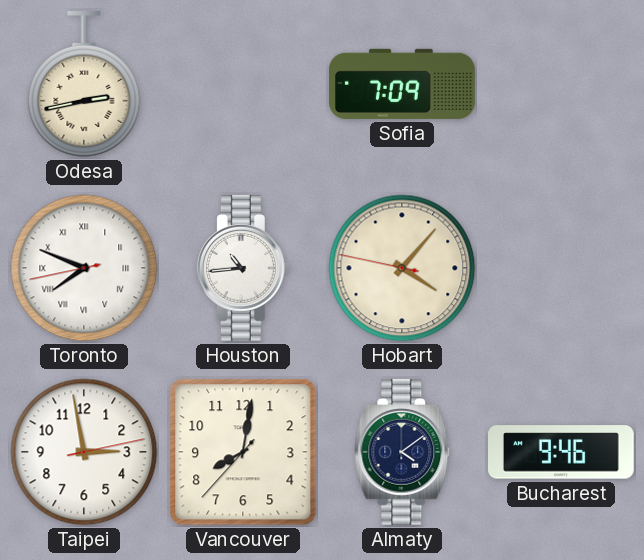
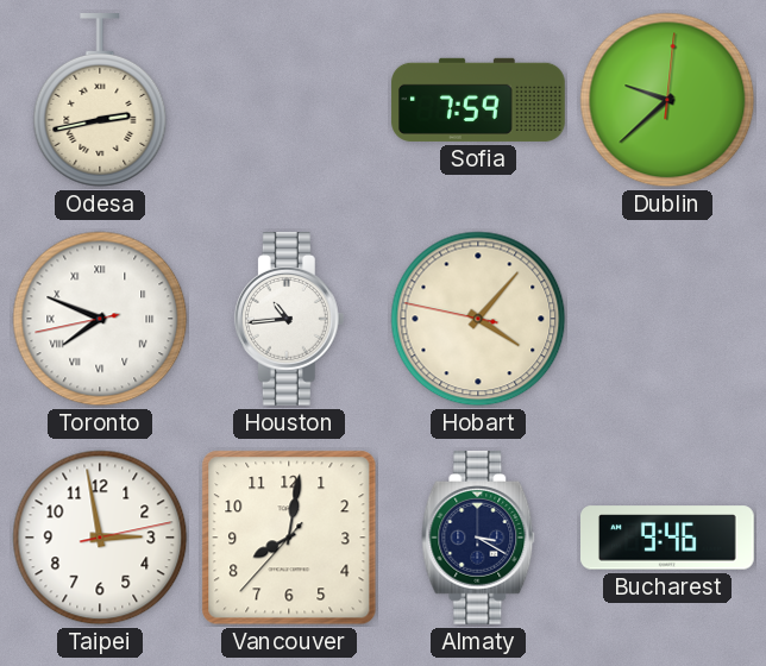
Sofia: 7:09 -> 7:59
Dublin: none -> 9:38
Almaty: 4:09 -> 3:20
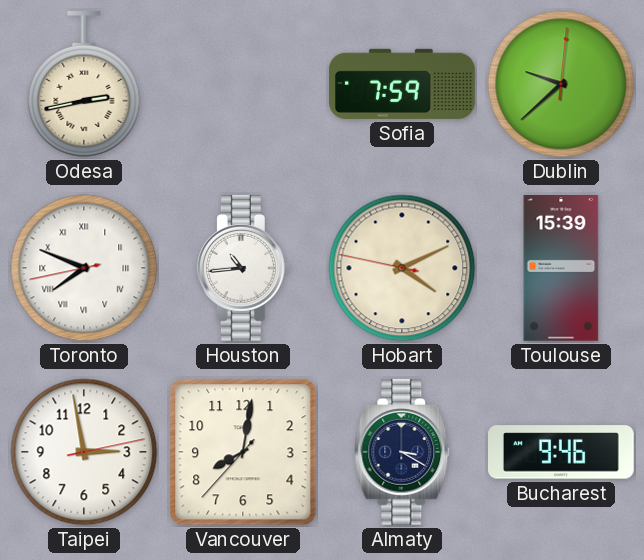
Hobart: 4:06 -> 4:10
Toulouse: none -> 15:39
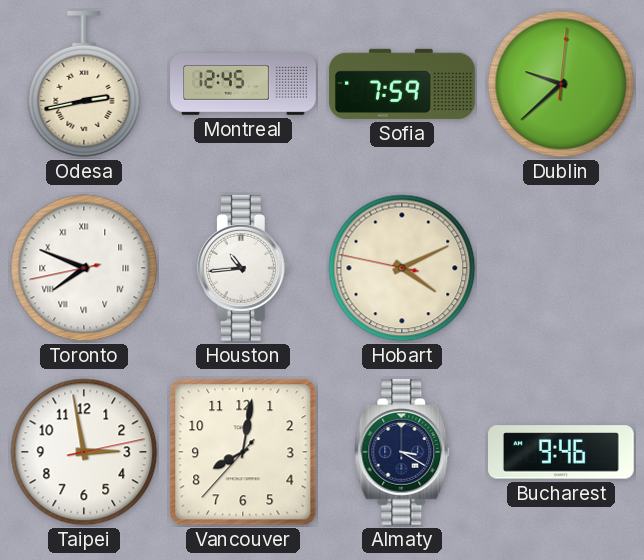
Montreal: none -> 12:45
Toulouse: 15:39 -> none
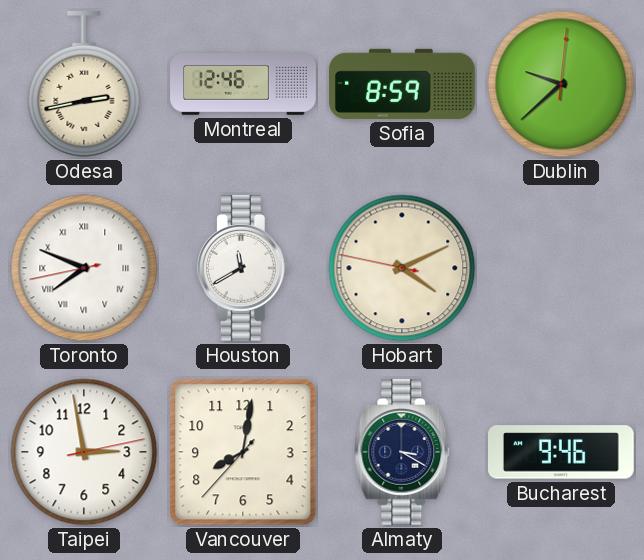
Montreal: 12:45 -> 12:46
Sofia: 7:59 -> 8:59
Houston: 10:44 -> 11:40
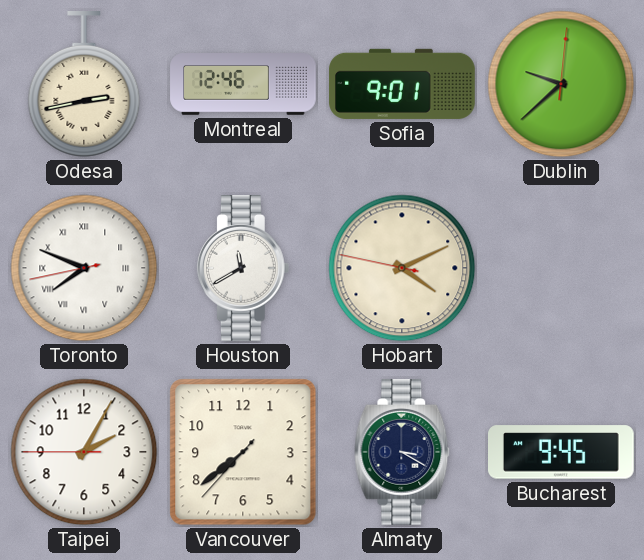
Sofia: 8:59 -> 9:01
Taipei: 2:58 -> 2:04
Vancouver: 8:01 -> 7:38
Bucharest: 9:46 -> 9:45
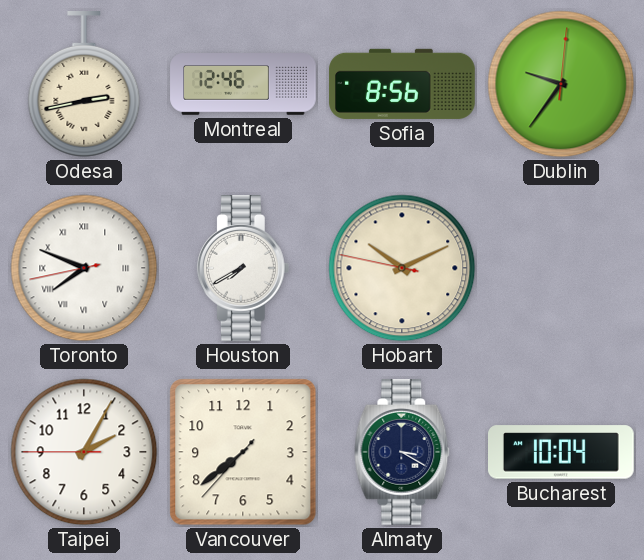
Sofia: 9:01 -> 8:56
Dublin: 9:38 -> 9:36
Houston: 11:40 -> 7:40
Hobart: 4:10 -> 10:10
Bucharest: 9:45 -> 10:04
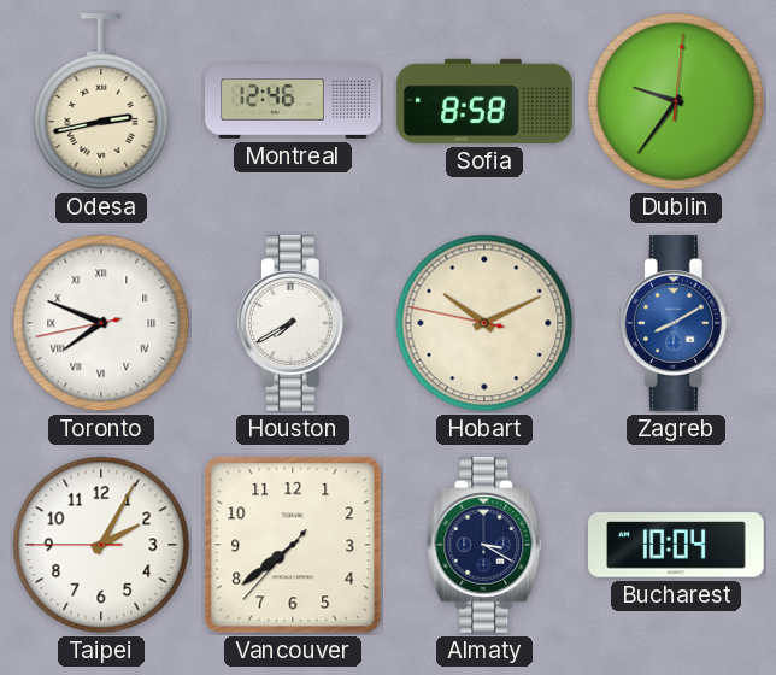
Sofia: 8:56 -> 8:58
Zagreb: none -> 8:10
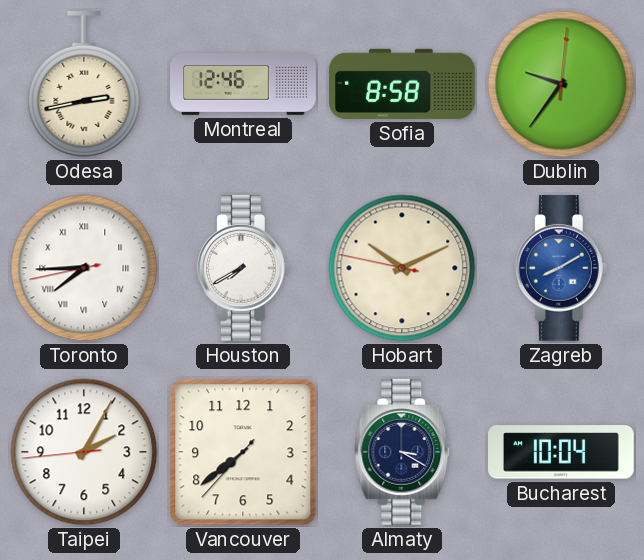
Toronto: 7:48 -> 7:44
Taipei: 2:04:45 -> 2:04:44
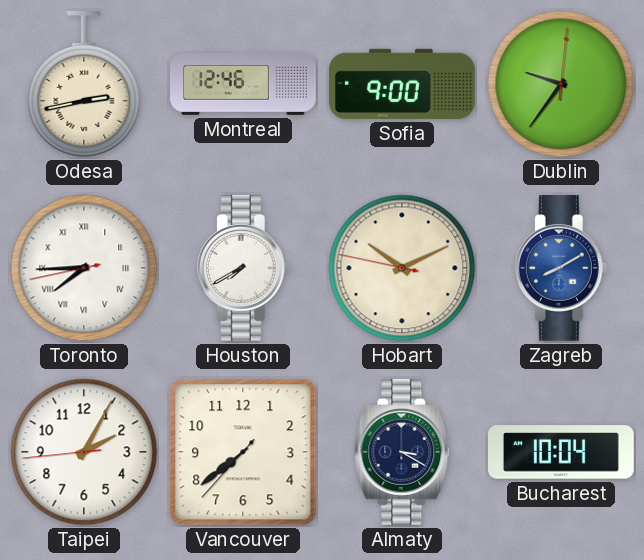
Sofia: 8:58 -> 9:00
